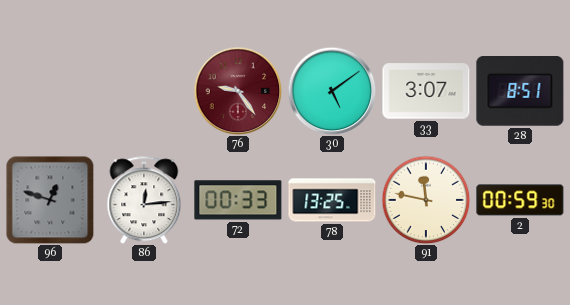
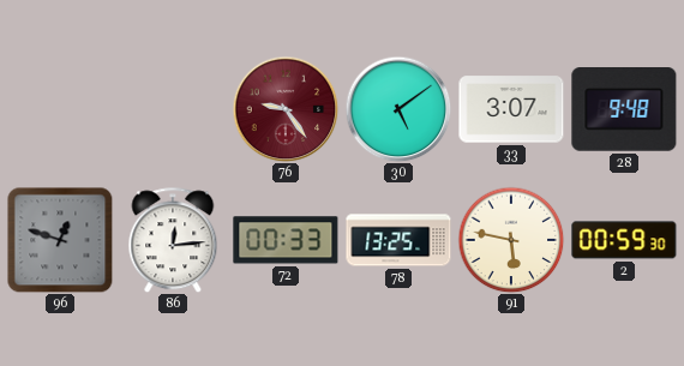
28: 8:51 -> 9:48
91: 11:47 -> 5:47
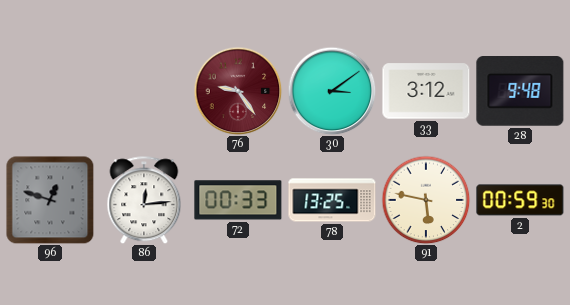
30: 5:09 -> 3:09
33: 3:07 -> 3:12
